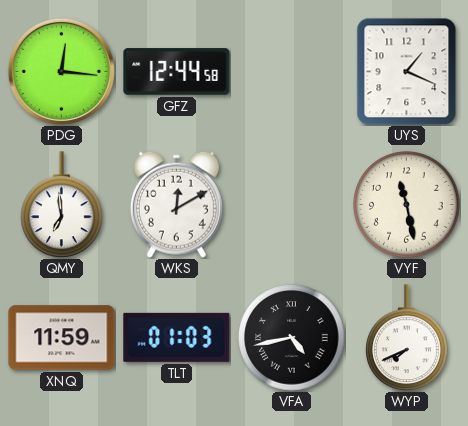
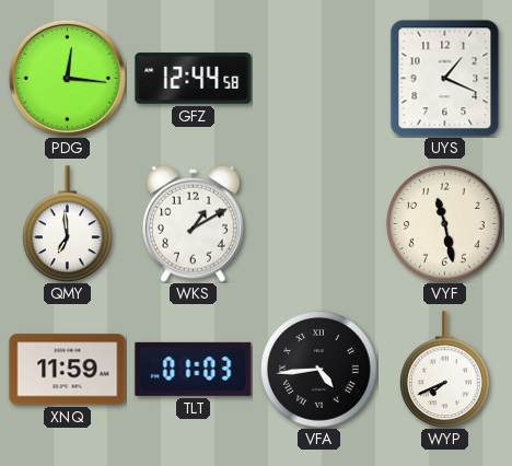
WKS: 12:10 -> 1:10
VFA: 4:43 -> 4:44
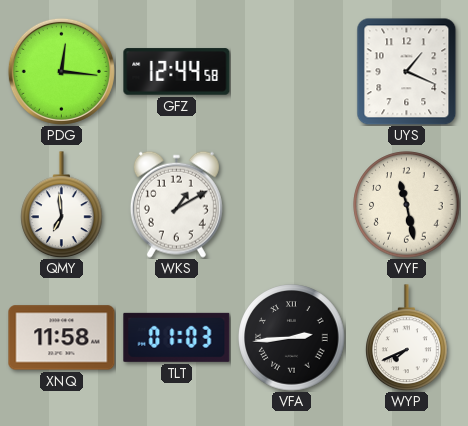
XNQ: 11:59 -> 11:58
VFA: 4:44 -> 2:44
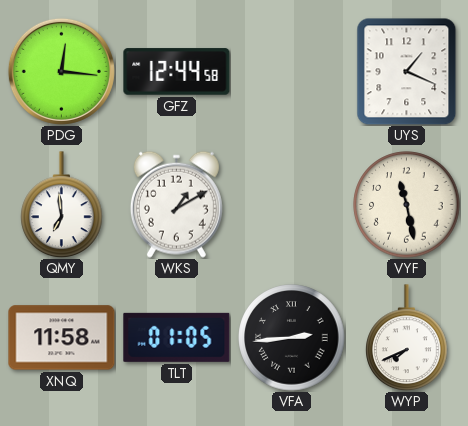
TLT: 01:03 -> 01:05
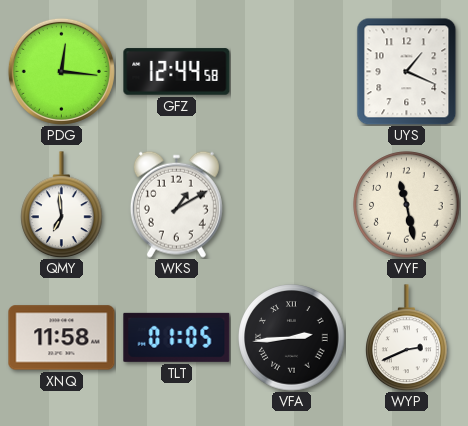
WYP: 7:41 -> 2:41
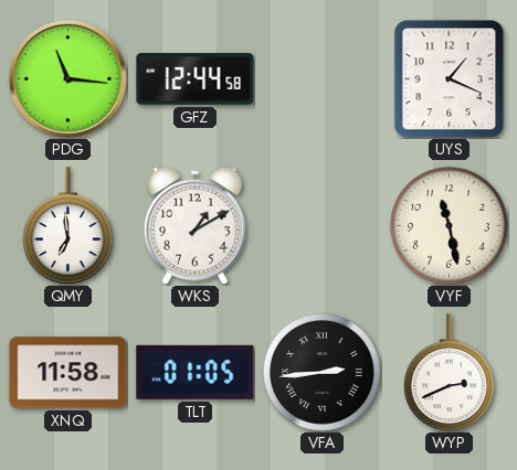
PDG: 12:16 -> 11:16
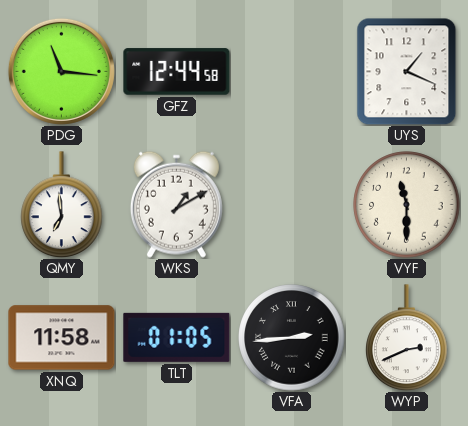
VYF: 11:28 -> 11:30
